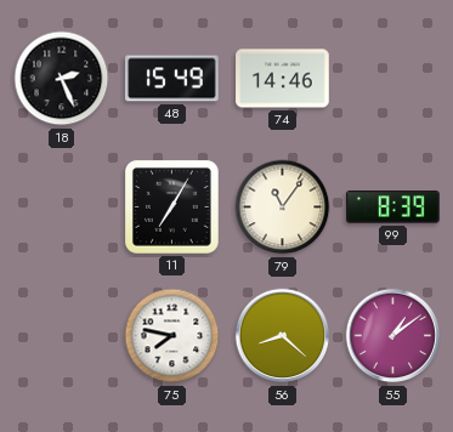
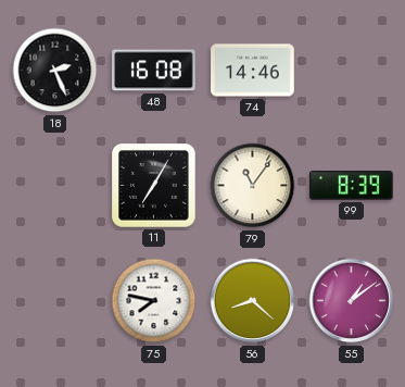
48: 15:49 -> 16:08
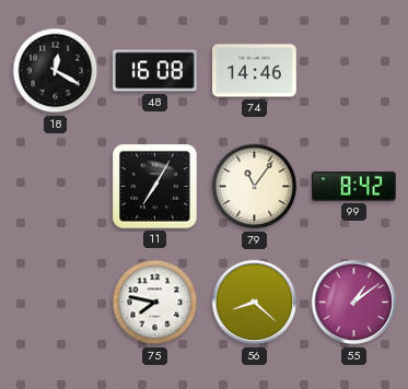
18: 2:26 -> 12:20
99: 8:39 -> 8:42
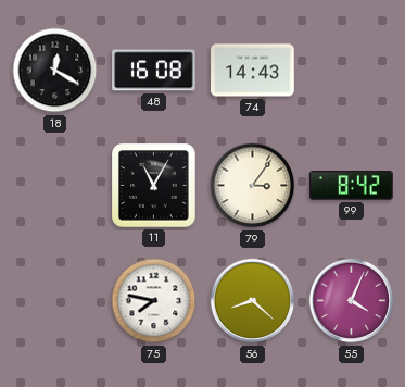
74: 14:46 -> 14:43
11: 7:05 -> 11:05
79: 11:06 -> 3:06
55: 1:09 -> 4:04
